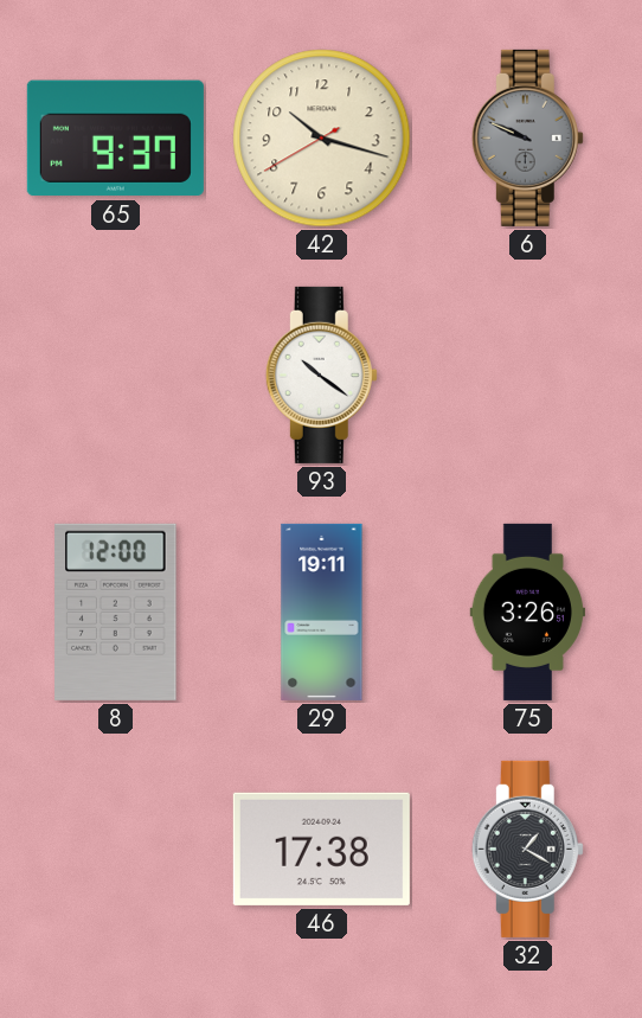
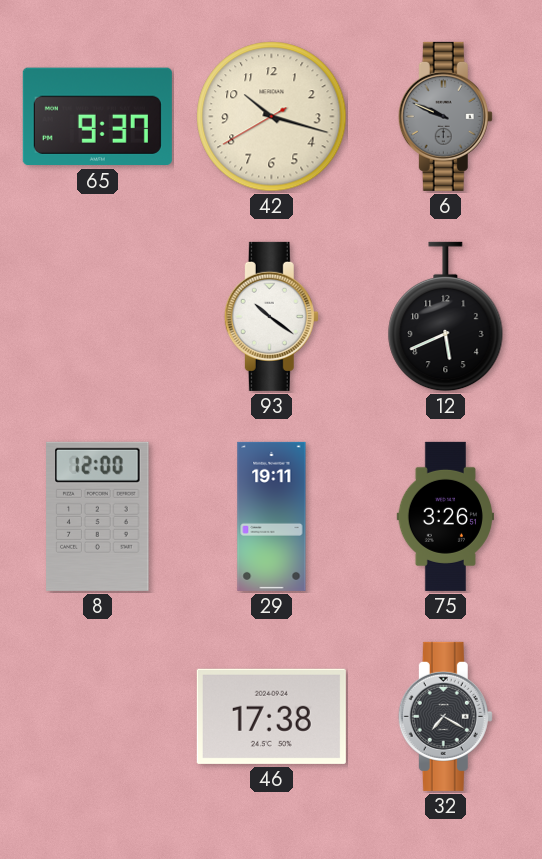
12: none -> 5:41
32: 1:20 -> 7:20
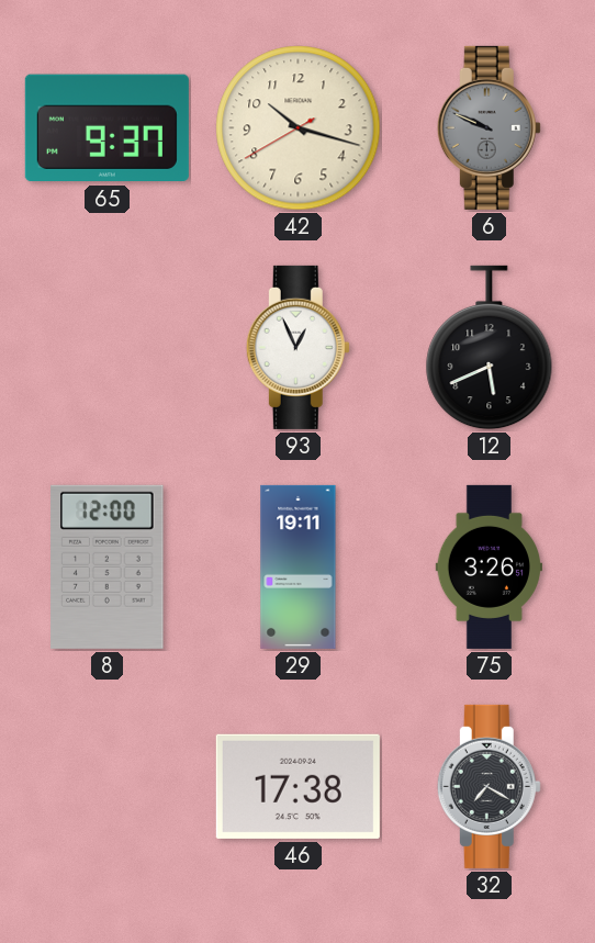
93: 10:21 -> 12:56
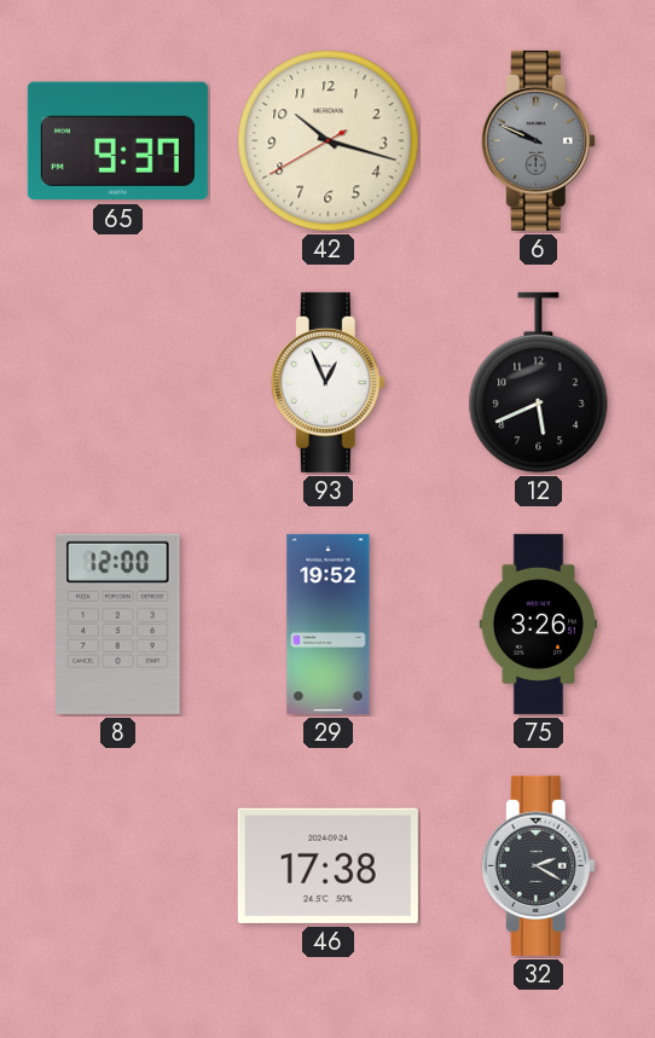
29: 19:11 -> 19:52
32: 7:20 -> 2:20
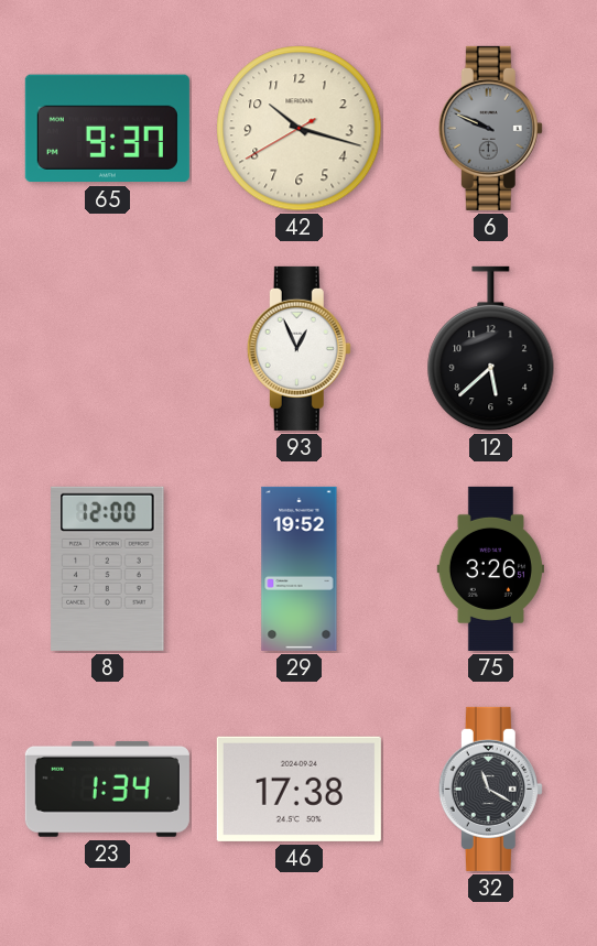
12: 5:41 -> 5:38
23: none -> 1:34
32: 2:20 -> 11:20
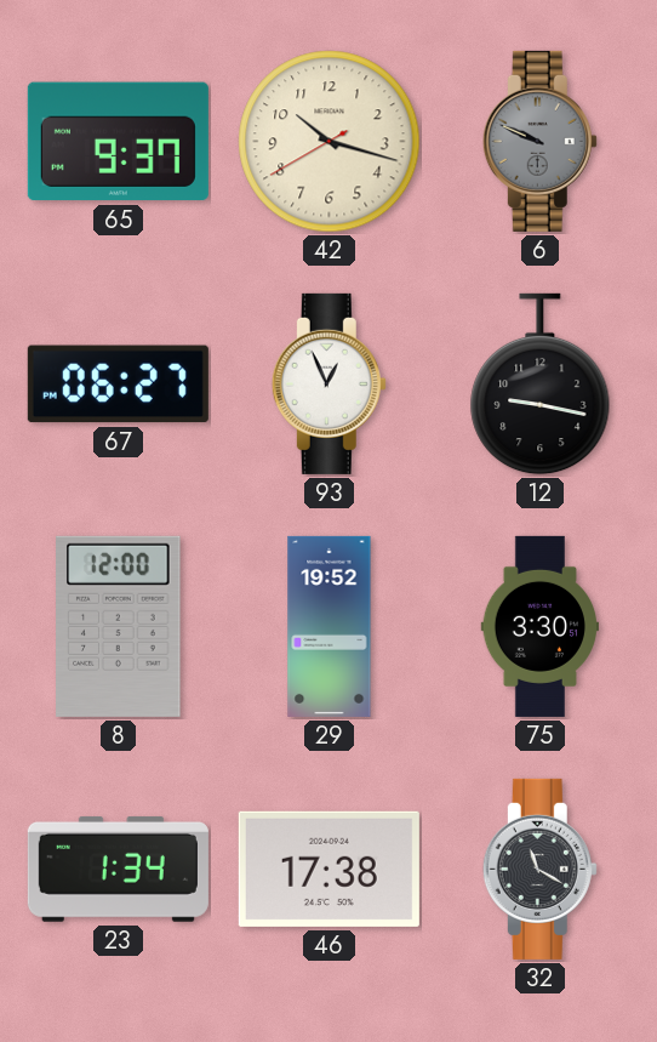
67: none -> 06:27
12: 5:38 -> 9:17
75: 3:26 -> 3:30
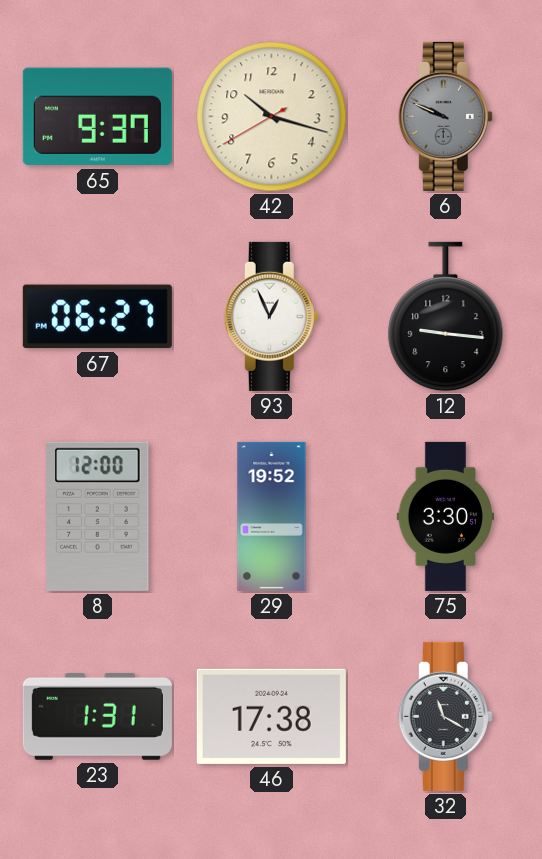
12: 9:17 -> 9:16
23: 1:34 -> 1:31
